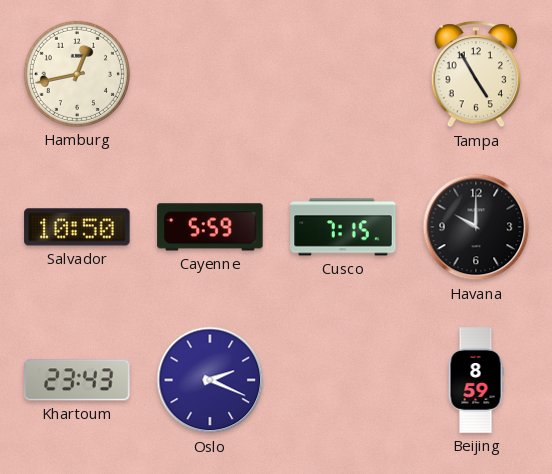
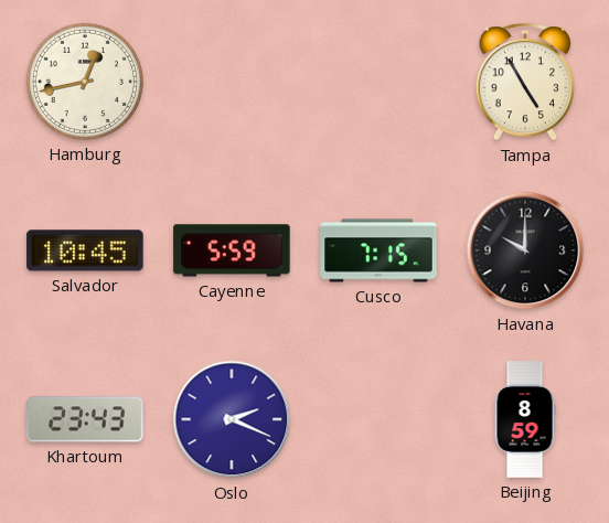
Salvador: 10:50 -> 10:45
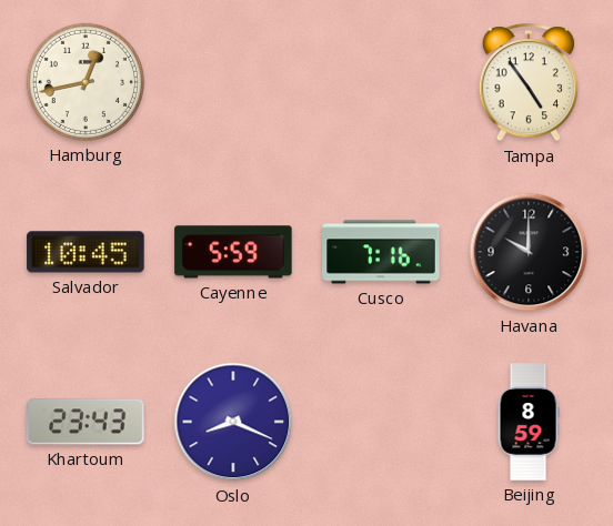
Tampa: 4:55 -> 4:54
Cusco: 7:15 -> 7:16
Oslo: 2:19 -> 8:19
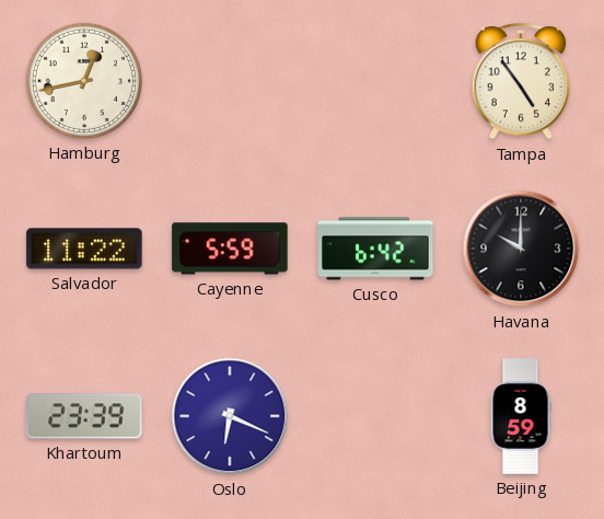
Salvador: 10:45 -> 11:22
Cusco: 7:16 -> 6:42
Khartoum: 23:43 -> 23:39
Oslo: 8:19 -> 6:19
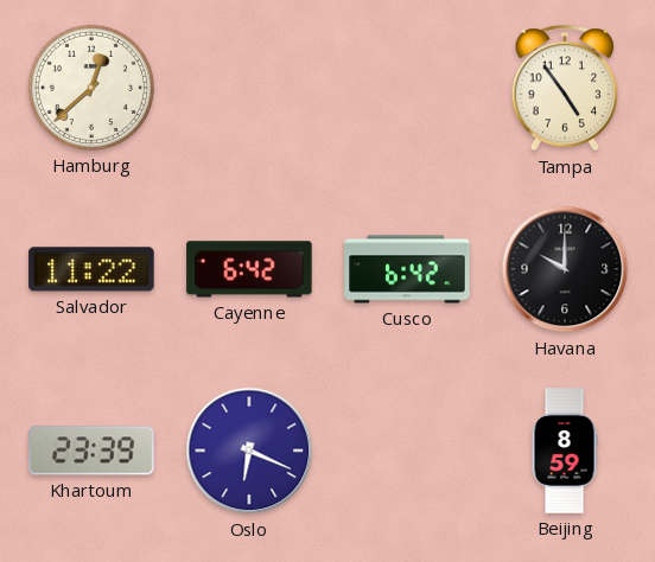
Hamburg: 12:43 -> 12:38
Cayenne: 5:59 -> 6:42
